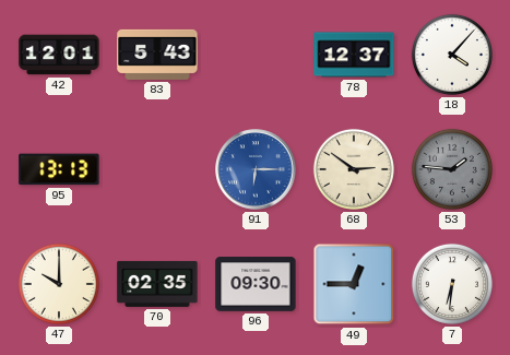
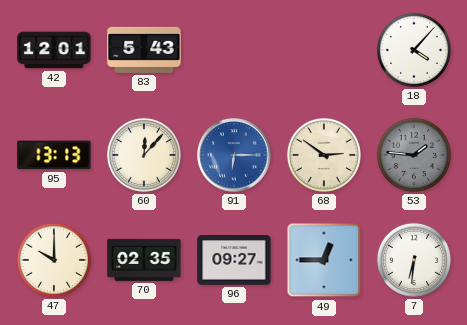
78: 12:37 -> none
60: none -> 12:07
96: 09:30 -> 09:27
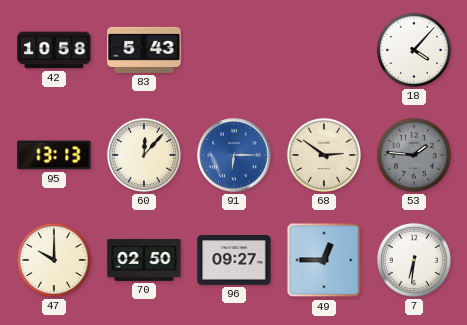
42: 12:01 -> 10:58
70: 02:35 -> 02:50
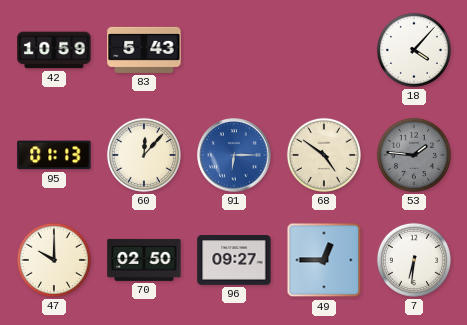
42: 10:58 -> 10:59
95: 13:13 -> 01:13
68: 2:51 -> 4:51
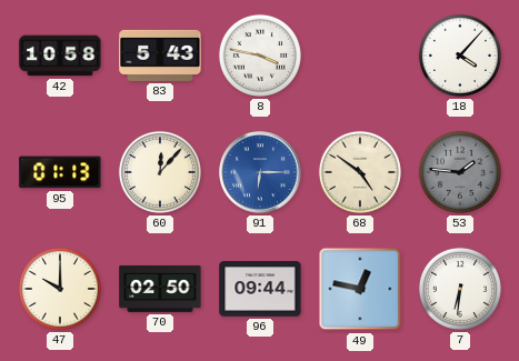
42: 10:59 -> 10:58
8: none -> 3:47
96: 09:27 -> 09:44
49: 12:45 -> 12:47
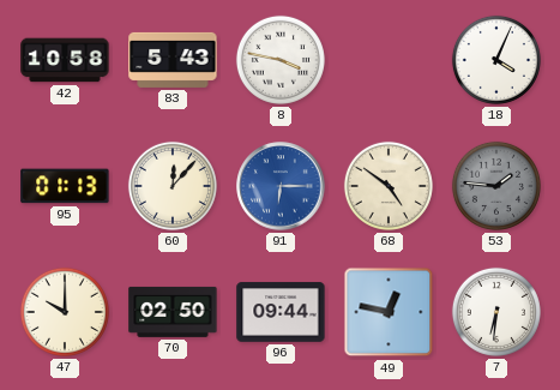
18: 4:07 -> 4:04
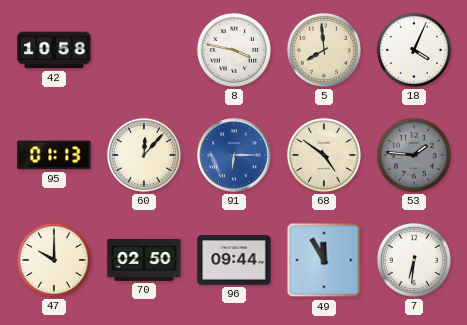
83: 5:43 -> none
5: none -> 7:59
49: 12:47 -> 11:55
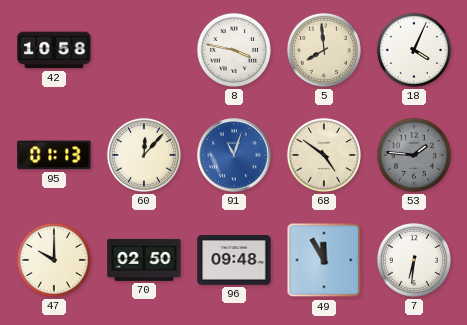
91: 6:15 -> 11:03
96: 09:44 -> 09:48
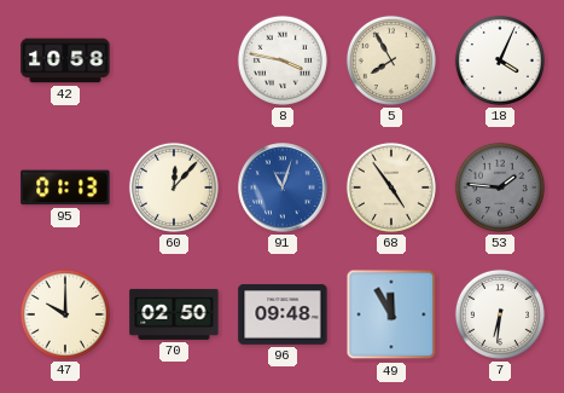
5: 7:59 -> 7:55
68: 4:51 -> 4:54
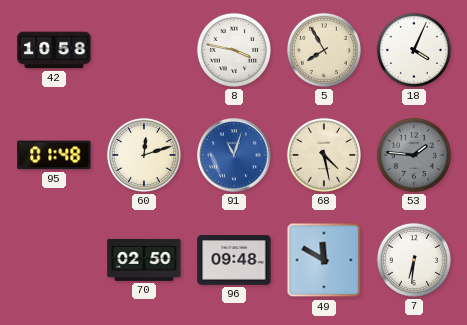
95: 01:13 -> 01:48
60: 12:07 -> 12:12
68: 4:54 -> 4:28
47: 10:00 -> none
49: 11:55 -> 11:50
